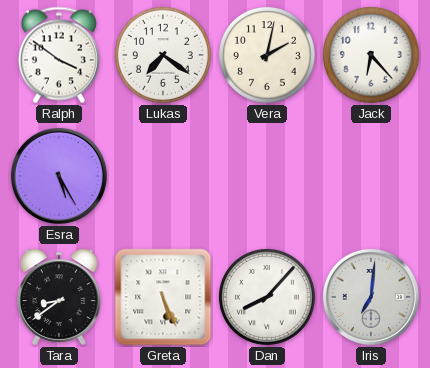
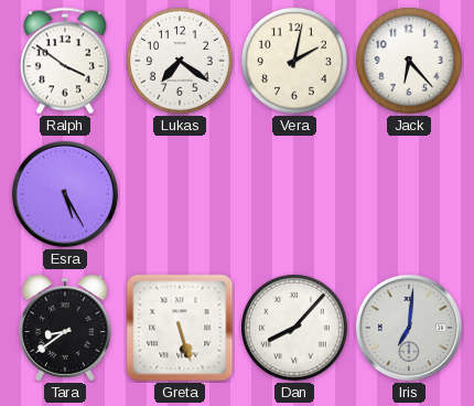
Greta: 5:26 -> 5:27
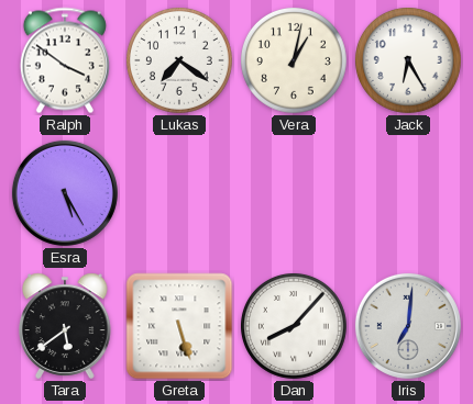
Vera: 2:02 -> 1:02
Jack: 6:23 -> 6:25
Tara: 8:39 -> 5:39
